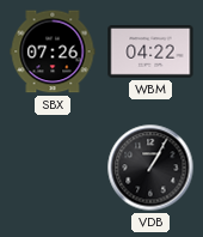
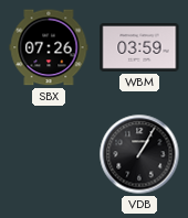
WBM: 04:22 -> 03:59
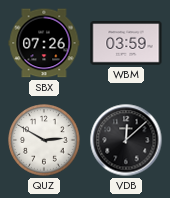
QUZ: none -> 2:50
VDB: 1:05 -> 12:08
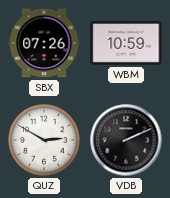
WBM: 03:59 -> 10:59
VDB: 12:08 -> 2:11
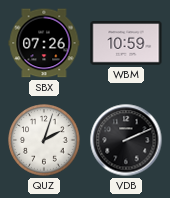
QUZ: 2:50 -> 2:03
